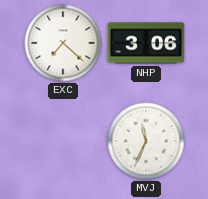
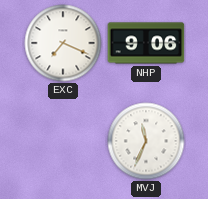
EXC: 7:22 -> 7:19
NHP: 3:06 -> 9:06
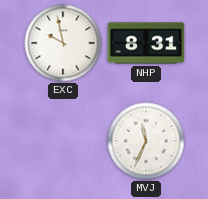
EXC: 7:19 -> 9:58
NHP: 9:06 -> 8:31
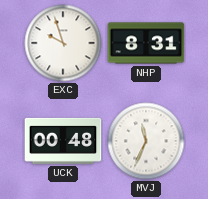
EXC: 9:58 -> 9:57
UCK: none -> 00:48
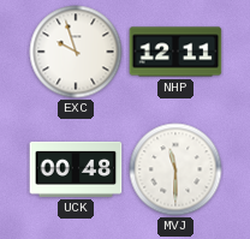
NHP: 8:31 -> 12:11
MVJ: 11:34 -> 11:30
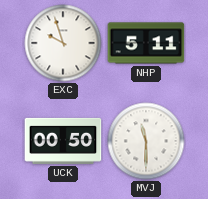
NHP: 12:11 -> 5:11
UCK: 00:48 -> 00:50
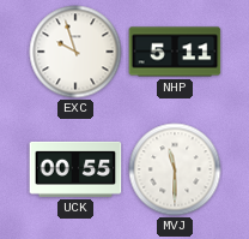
UCK: 00:50 -> 00:55
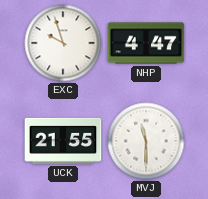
NHP: 5:11 -> 4:47
UCK: 00:55 -> 21:55
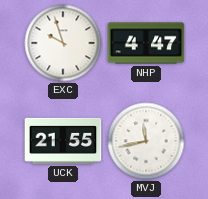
MVJ: 11:30 -> 11:43
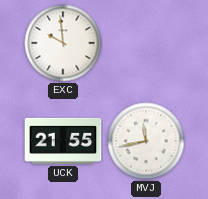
EXC: 9:57 -> 9:59
NHP: 4:47 -> none
